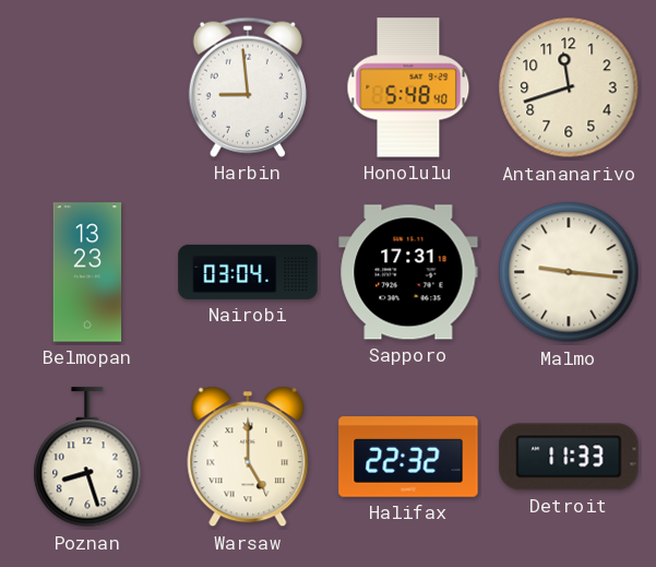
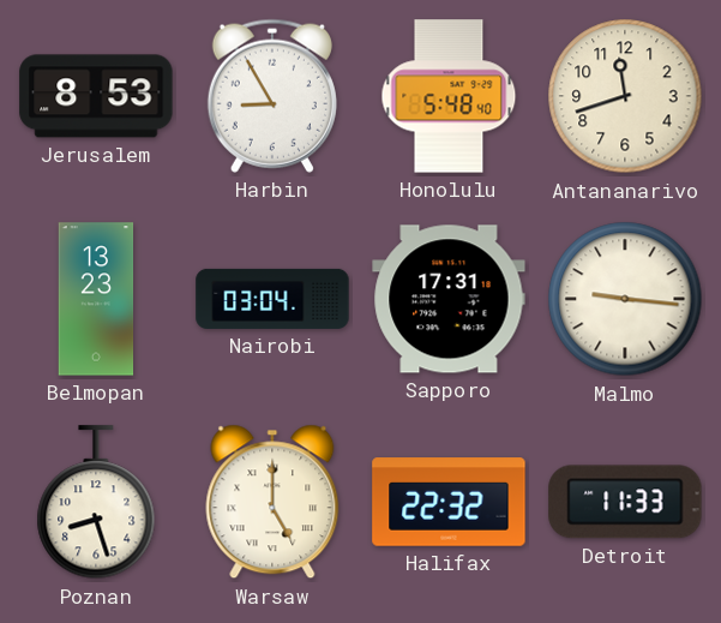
Jerusalem: none -> 8:53
Harbin: 8:59 -> 8:55
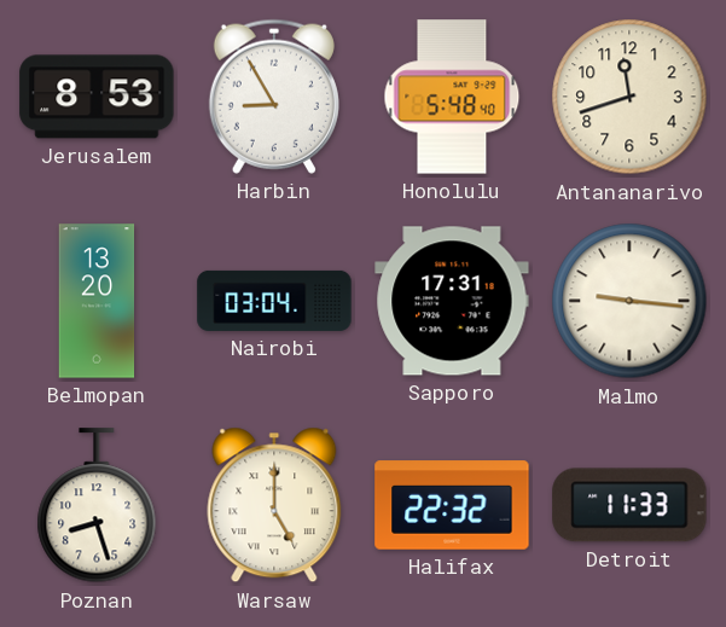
Belmopan: 13:23 -> 13:20
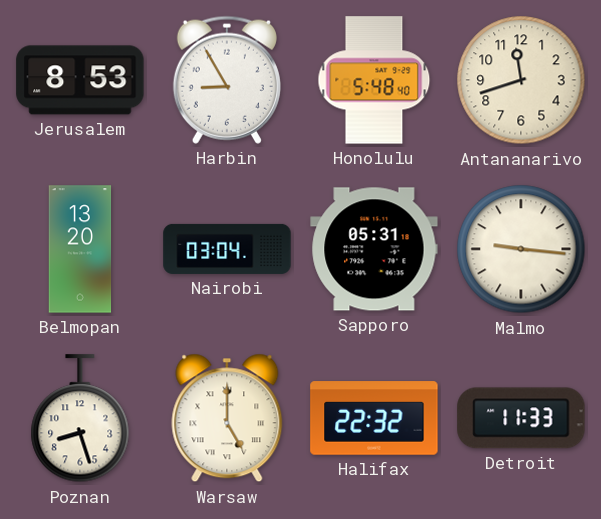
Sapporo: 17:31 -> 05:31
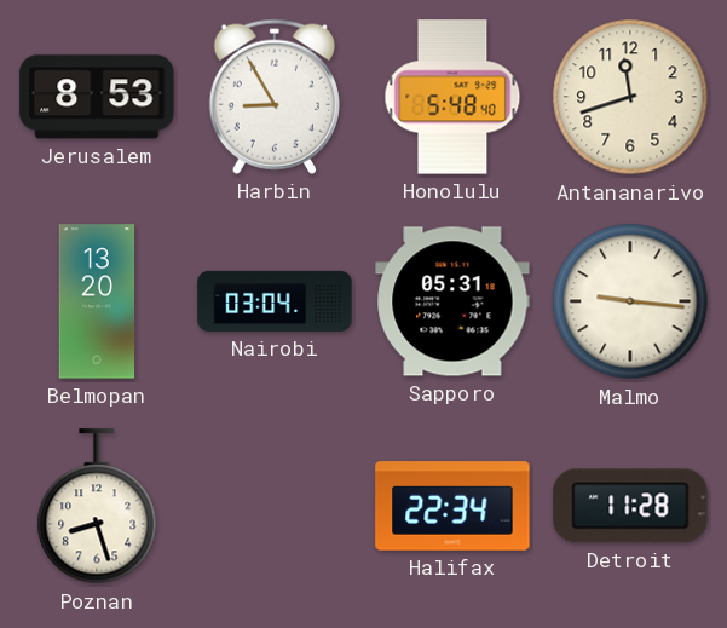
Warsaw: 5:00 -> none
Halifax: 22:32 -> 22:34
Detroit: 11:33 -> 11:28
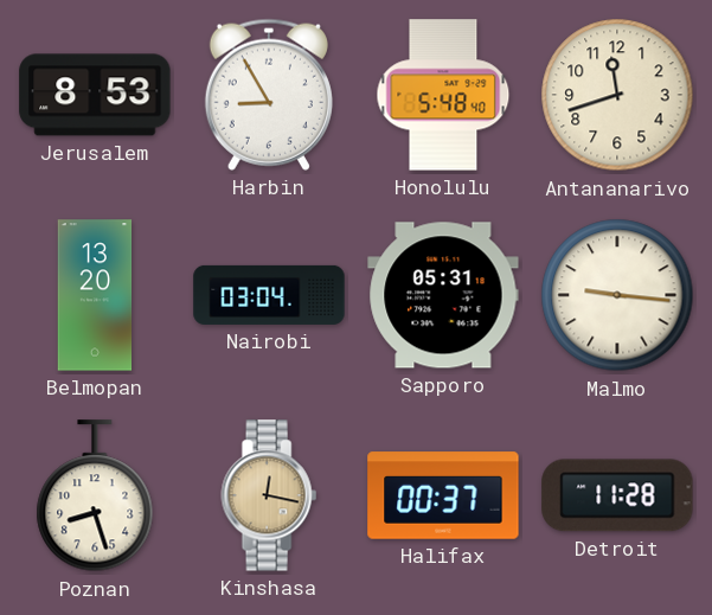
Kinshasa: none -> 12:17
Halifax: 22:34 -> 00:37
